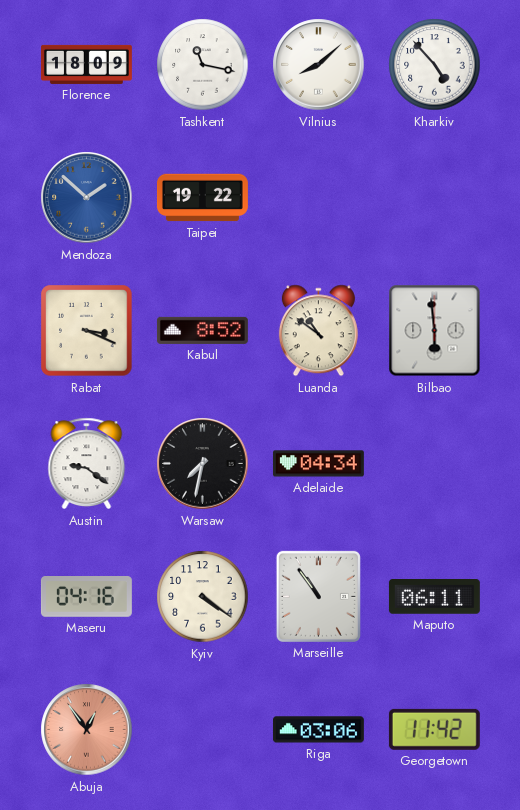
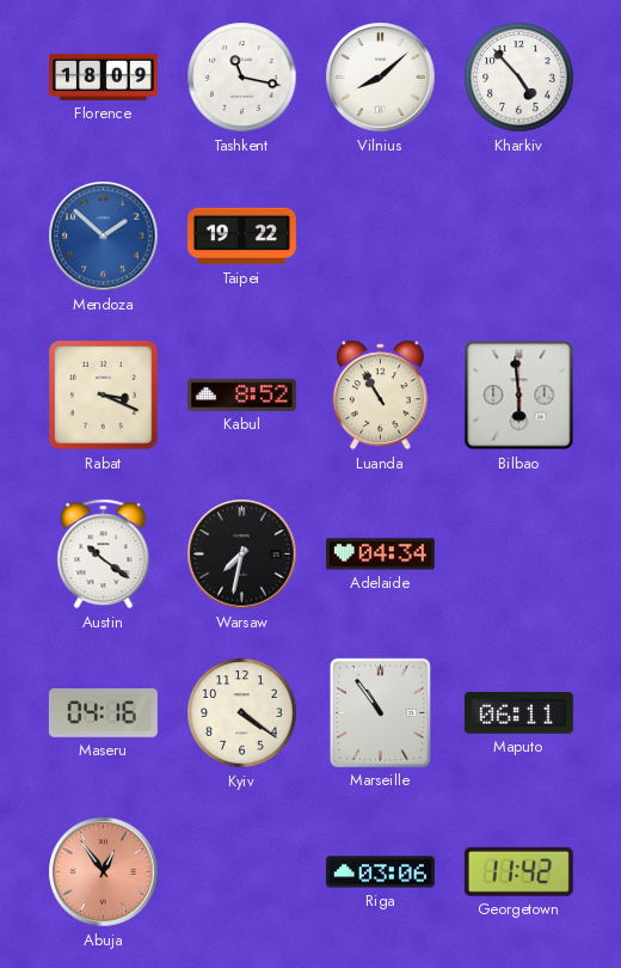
Luanda: 10:51 -> 10:55
Austin: 9:21 -> 10:21
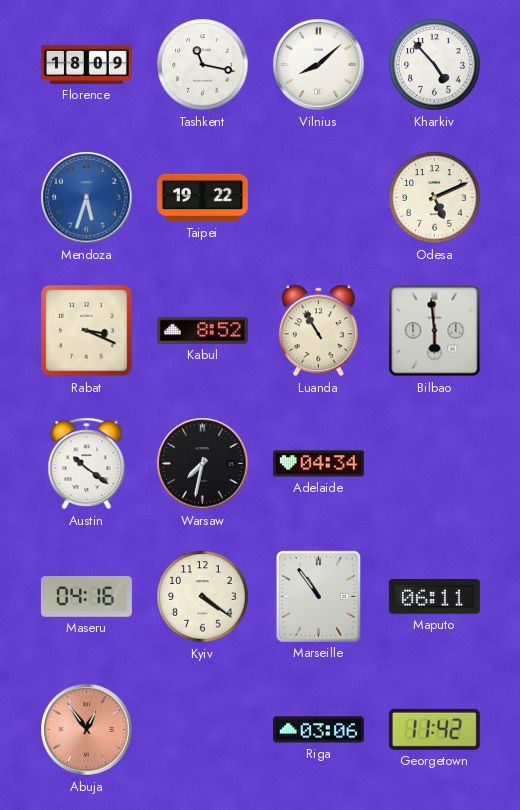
Mendoza: 1:52 -> 5:33
Odesa: none -> 5:11
